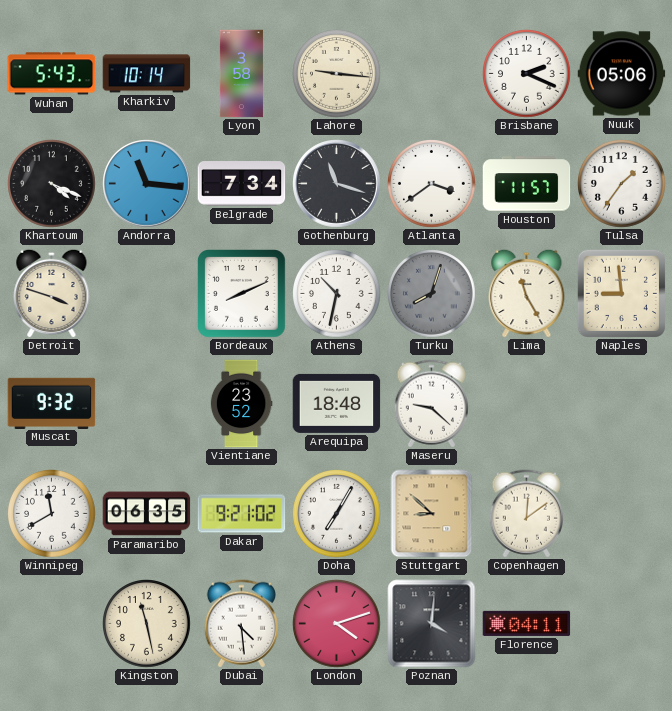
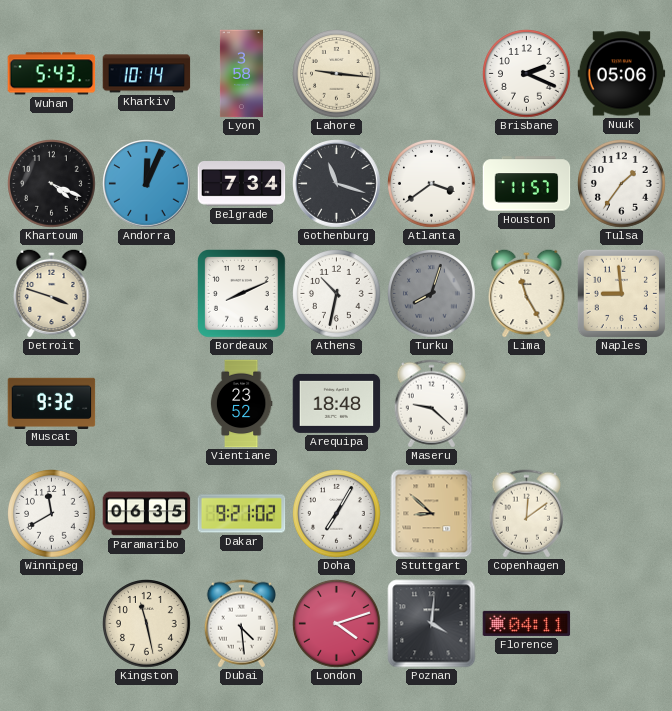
Andorra: 11:16 -> 12:04
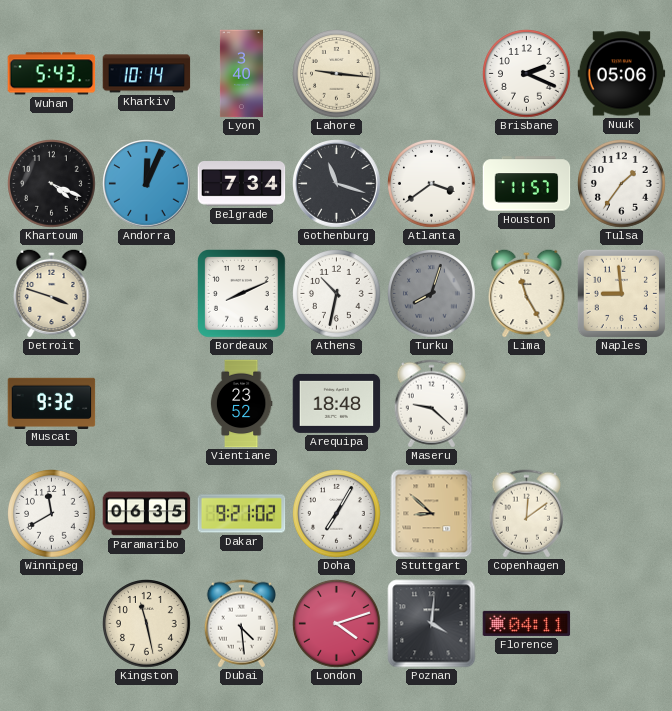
Lyon: 3:58 -> 3:40
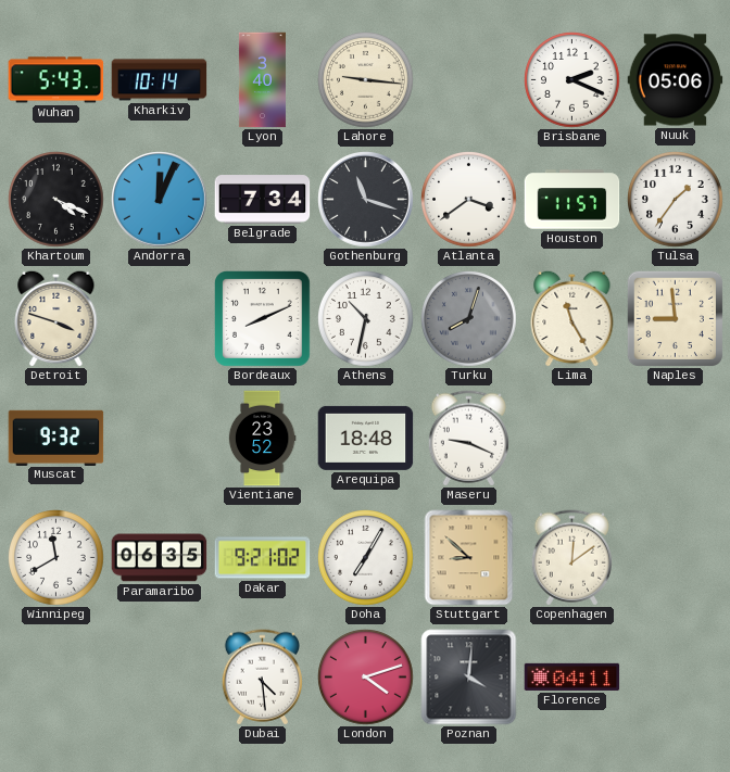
Maseru: 9:22 -> 9:19
Kingston: 11:28 -> none
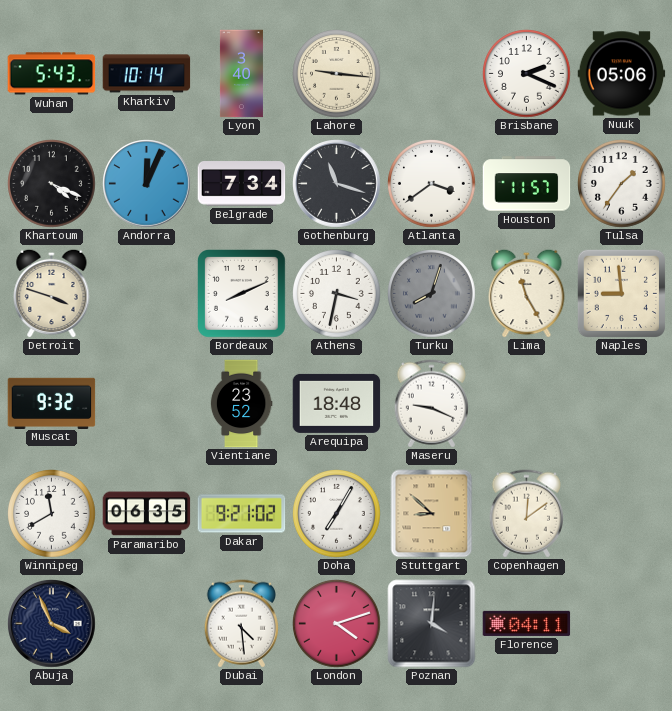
Athens: 10:32 -> 3:32
Abuja: none -> 3:56
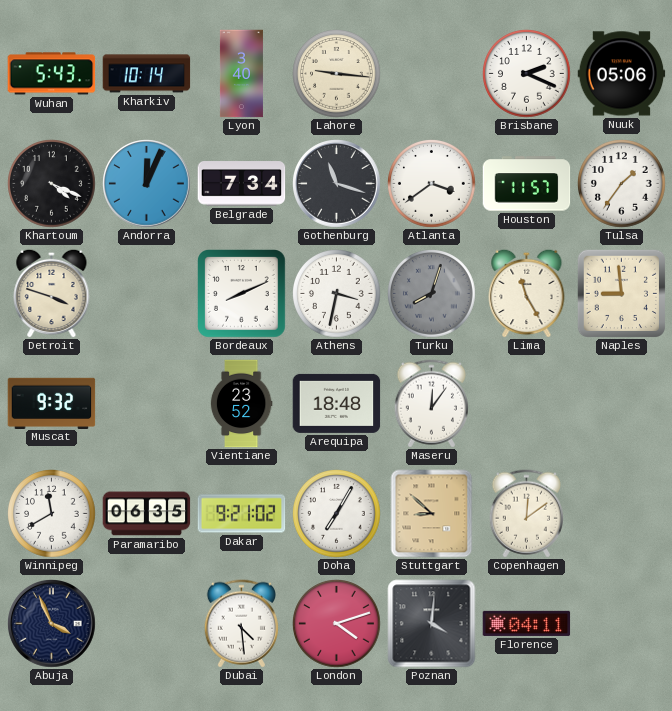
Maseru: 9:19 -> 12:06
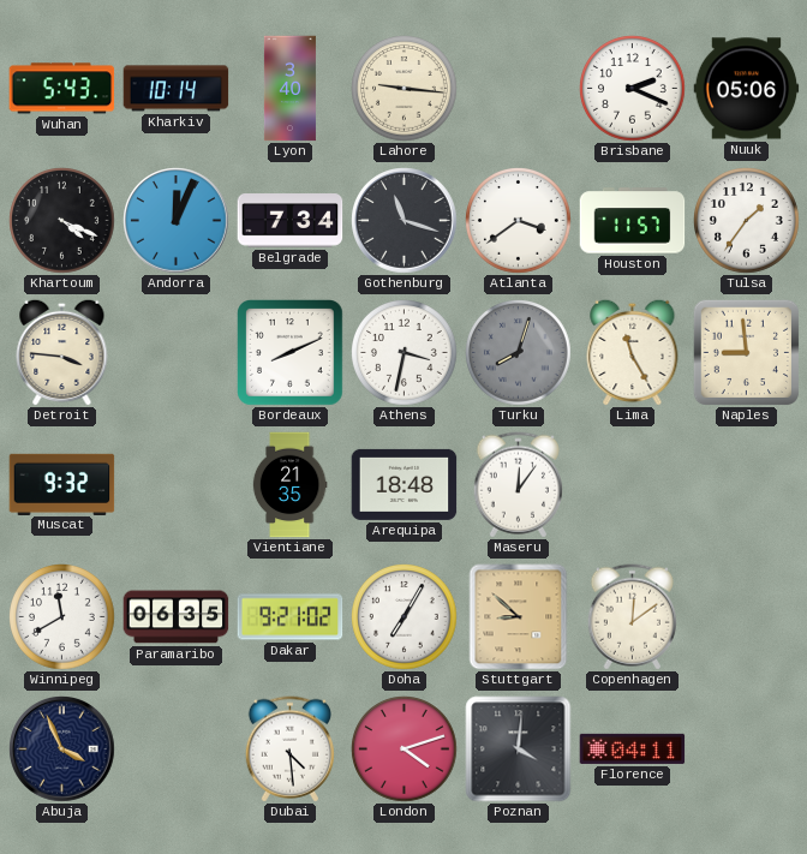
Detroit: 3:48 -> 3:46
Vientiane: 23:52 -> 21:35
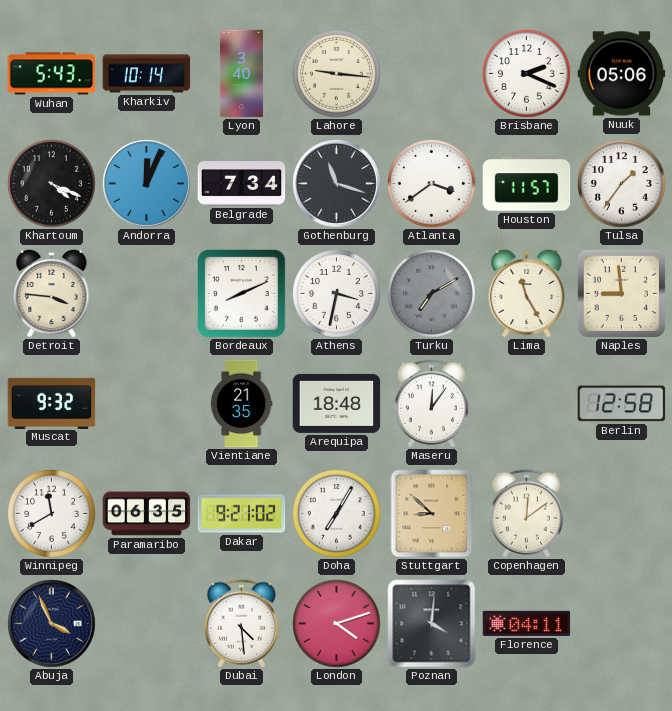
Turku: 8:03 -> 7:10
Berlin: none -> 12:58
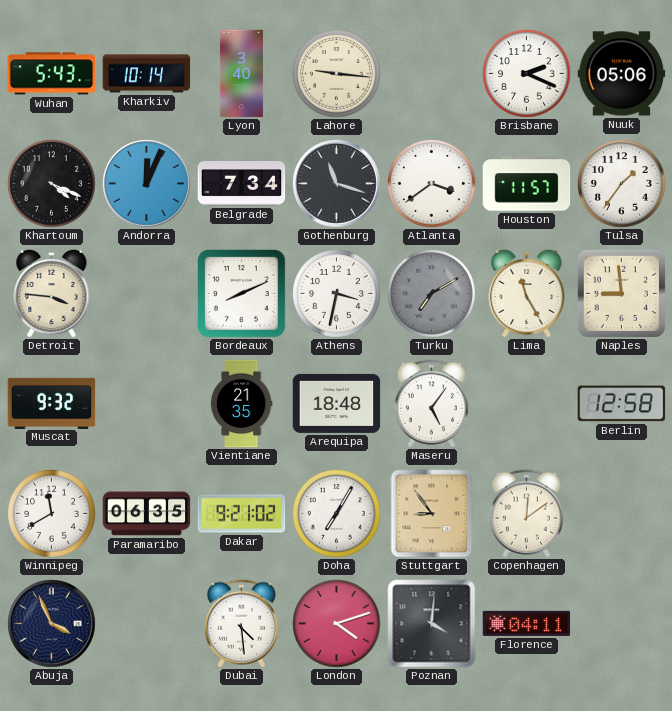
Maseru: 12:06 -> 5:06
Stuttgart: 8:52 -> 8:54
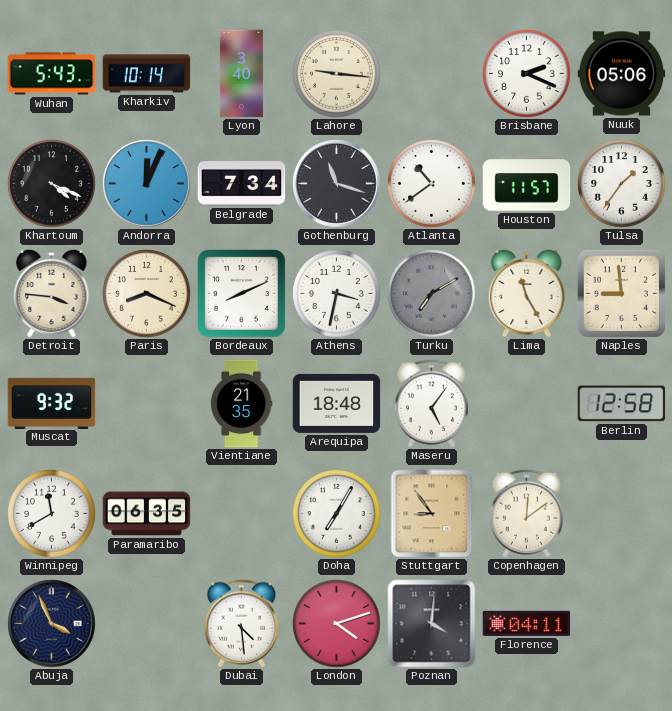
Atlanta: 3:39 -> 10:39
Paris: none -> 8:19
Dakar: 9:21 -> none
